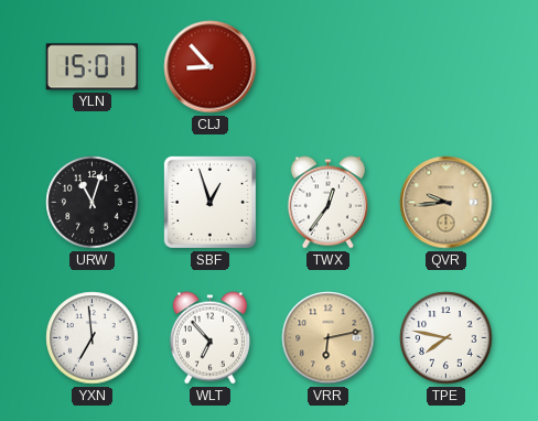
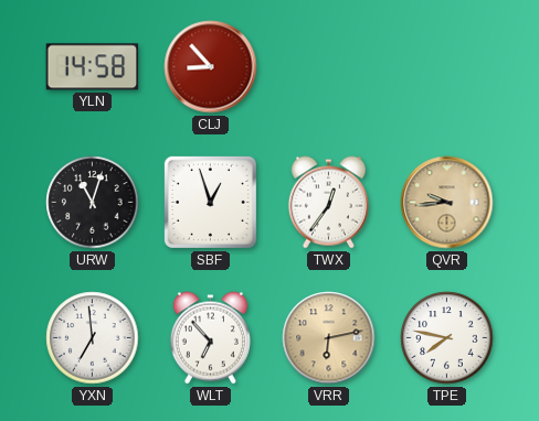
YLN: 15:01 -> 14:58
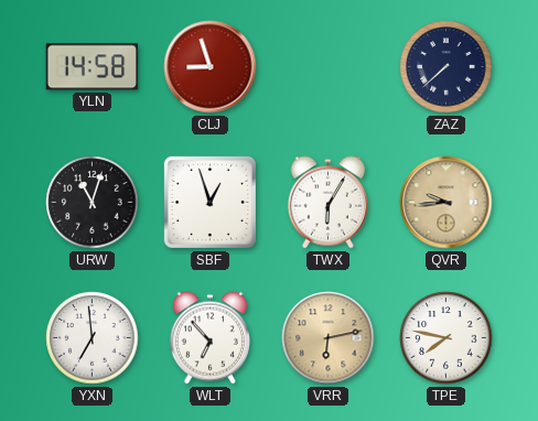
CLJ: 8:53 -> 8:57
ZAZ: none -> 7:38
TWX: 12:36 -> 6:05
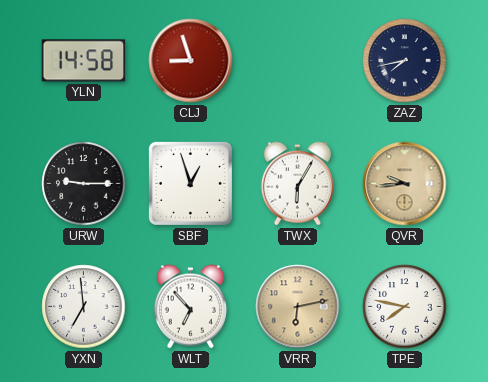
ZAZ: 7:38 -> 7:43
URW: 11:03 -> 9:15
